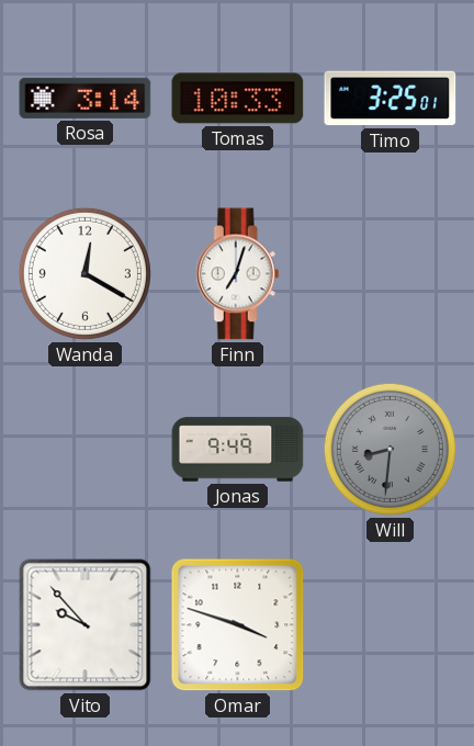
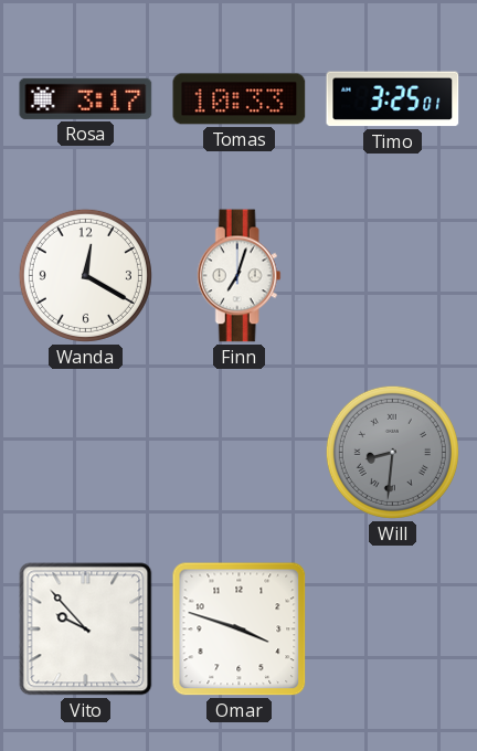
Rosa: 3:14 -> 3:17
Jonas: 9:49 -> none
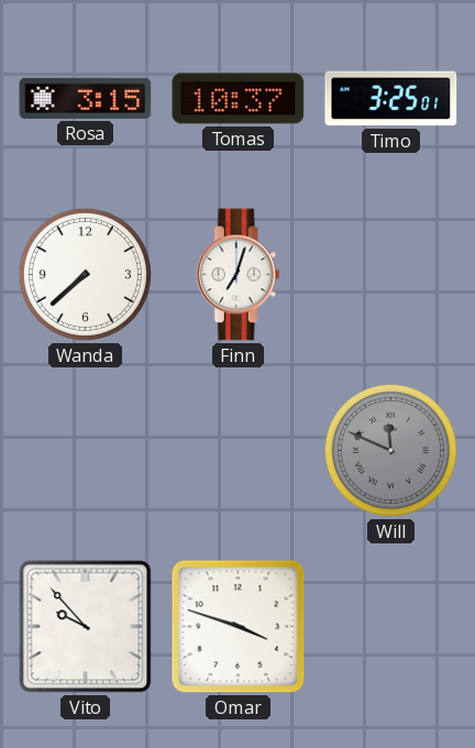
Rosa: 3:17 -> 3:15
Tomas: 10:33 -> 10:37
Wanda: 12:20 -> 7:38
Will: 8:31 -> 11:49
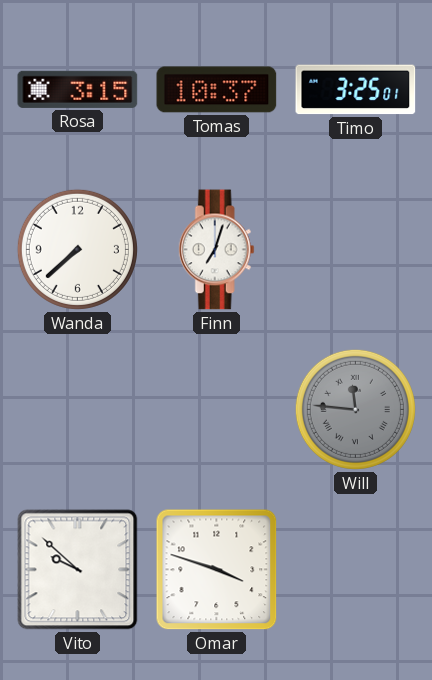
Will: 11:49 -> 11:46
Vito: 9:53 -> 9:52
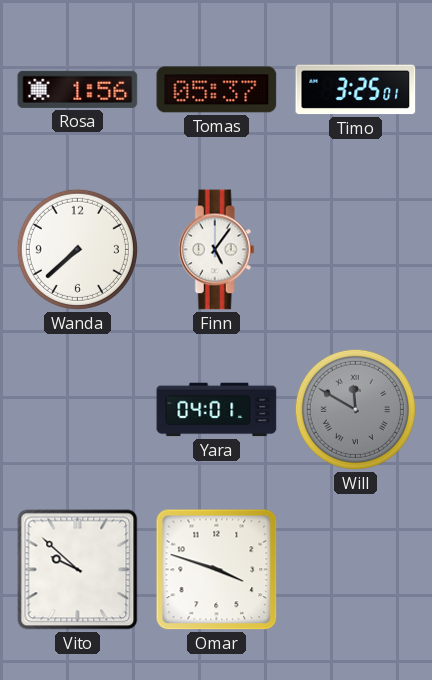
Rosa: 3:15 -> 1:56
Tomas: 10:37 -> 05:37
Finn: 7:03 -> 5:06
Yara: none -> 04:01
Will: 11:46 -> 11:50
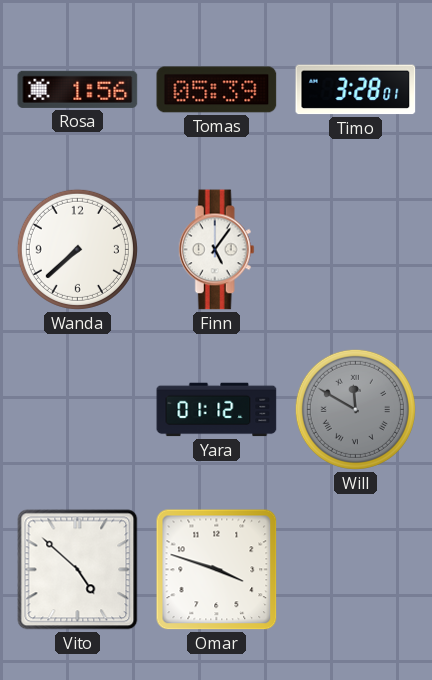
Tomas: 05:37 -> 05:39
Timo: 3:25 -> 3:28
Yara: 04:01 -> 01:12
Vito: 9:52 -> 4:52
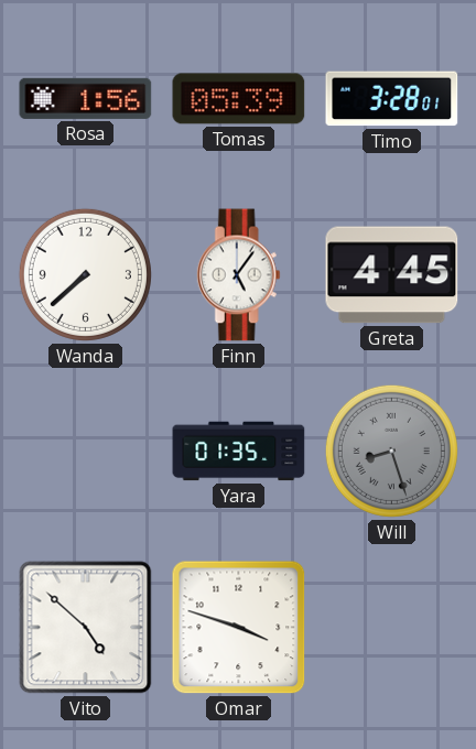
Greta: none -> 4:45
Yara: 01:12 -> 01:35
Will: 11:50 -> 8:27
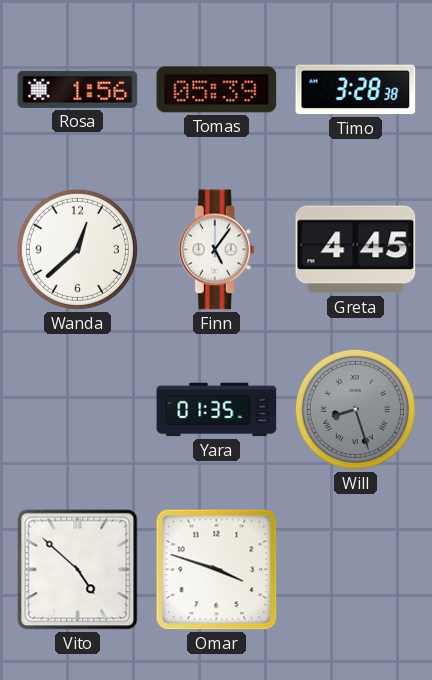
Timo: 3:28:01 -> 3:28:38
Wanda: 7:38 -> 12:38
